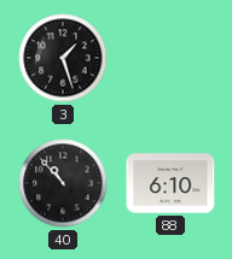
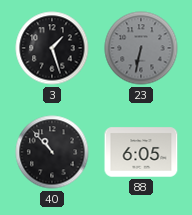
23: none -> 6:32
88: 6:10 -> 6:05
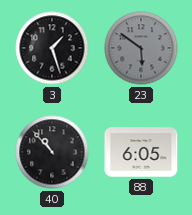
23: 6:32 -> 5:51
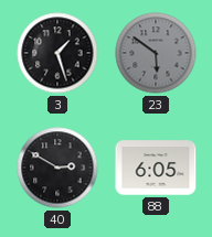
40: 10:53 -> 2:50
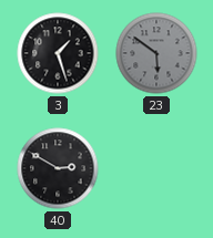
88: 6:05 -> none
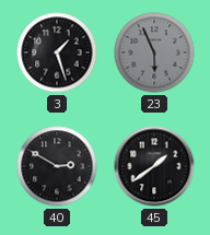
23: 5:51 -> 5:56
45: none -> 1:39
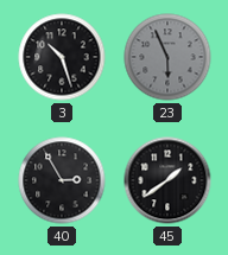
3: 1:27 -> 10:27
40: 2:50 -> 2:55
